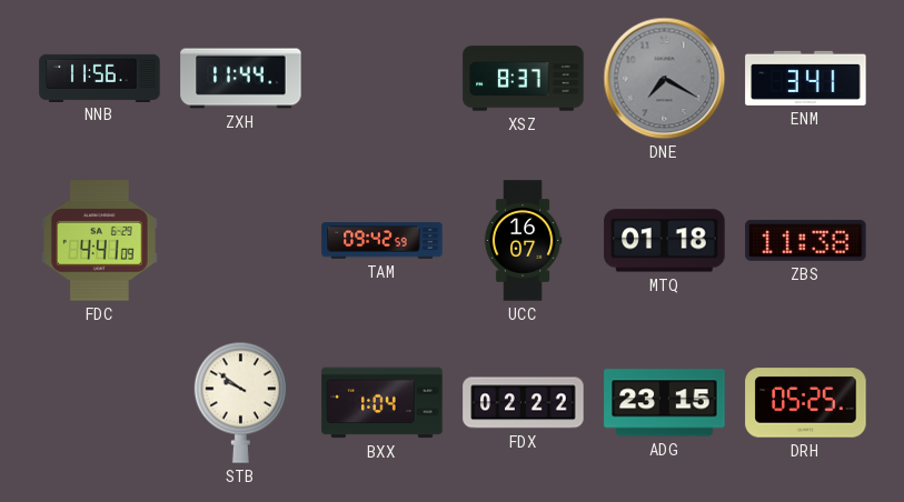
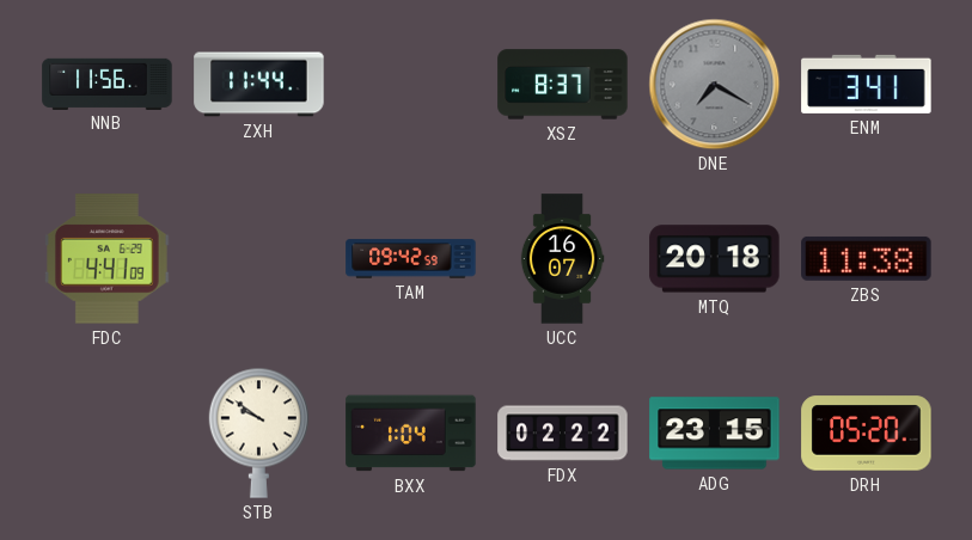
MTQ: 01:18 -> 20:18
DRH: 05:25 -> 05:20
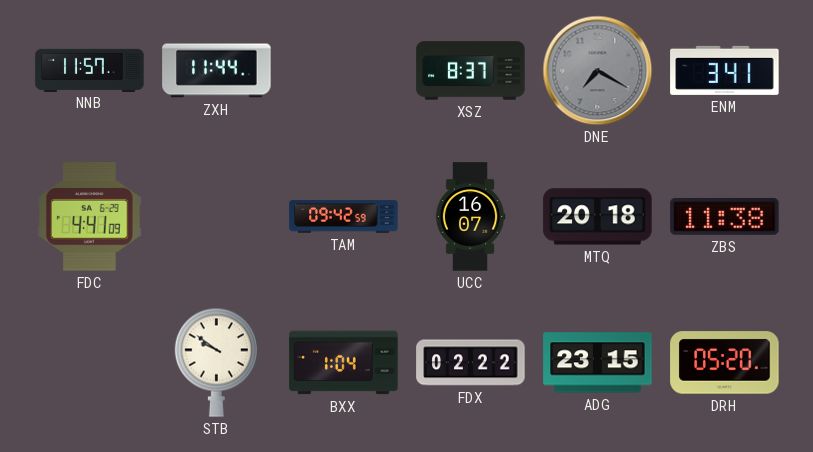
NNB: 11:56 -> 11:57
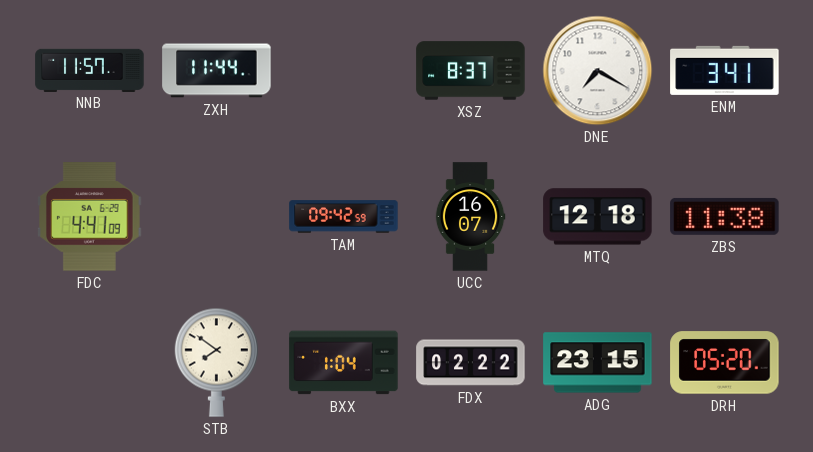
DNE dial: grey -> white
MTQ: 20:18 -> 12:18
STB: 9:51 -> 7:51
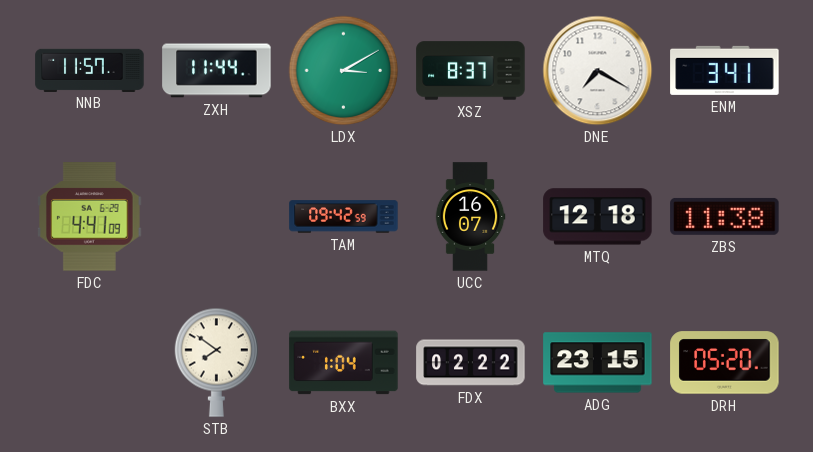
LDX: none -> 3:10
